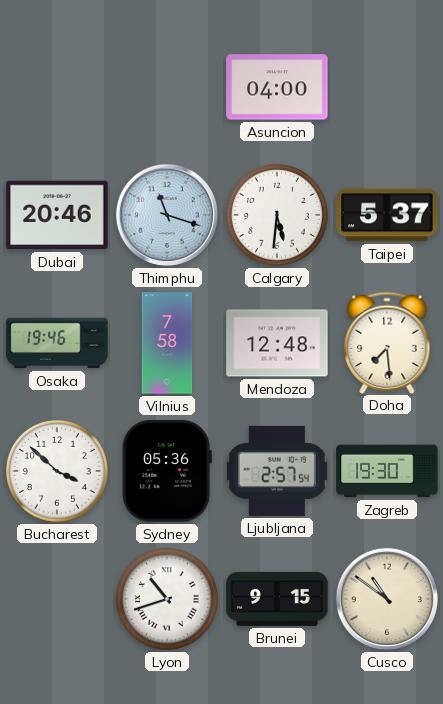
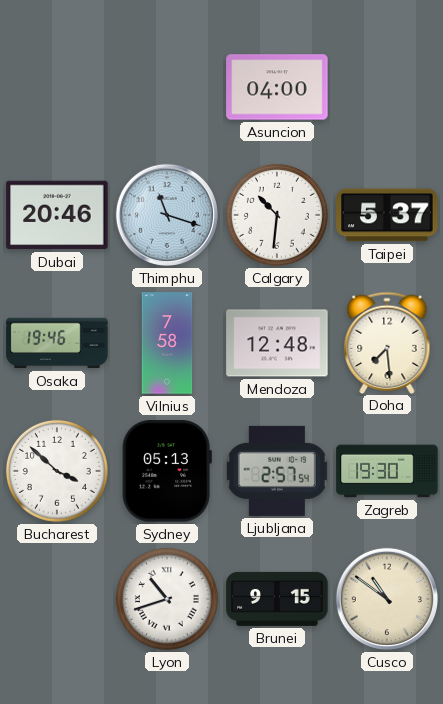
Calgary: 5:31 -> 10:31
Sydney: 05:36 -> 05:13
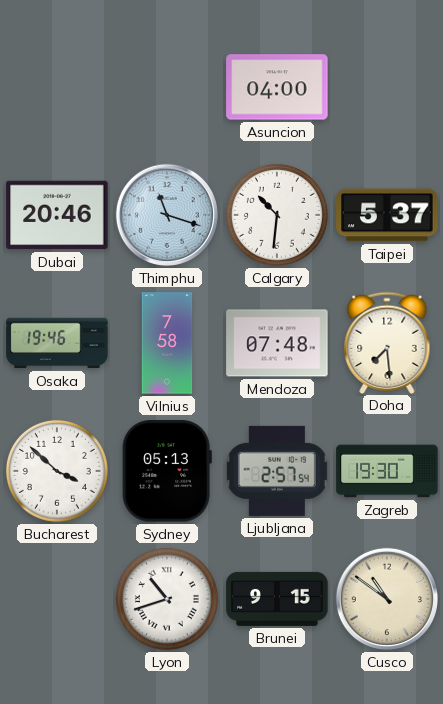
Mendoza: 12:48 -> 07:48
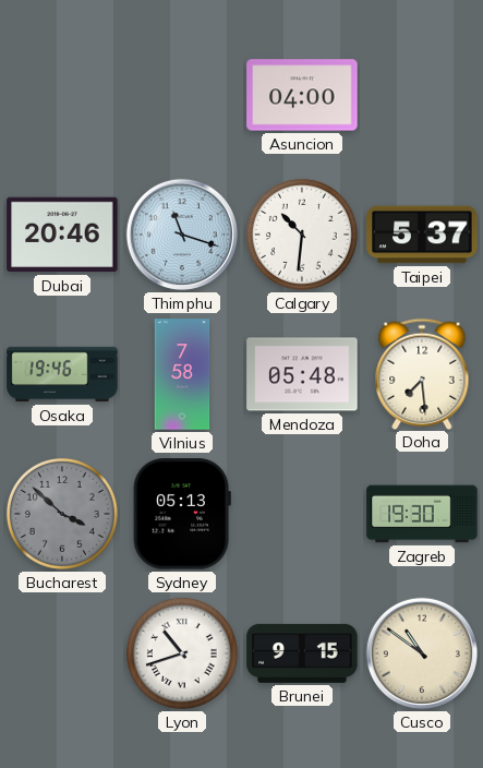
Mendoza: 07:48 -> 05:48
Bucharest dial: white -> grey
Ljubljana: 2:57 -> none
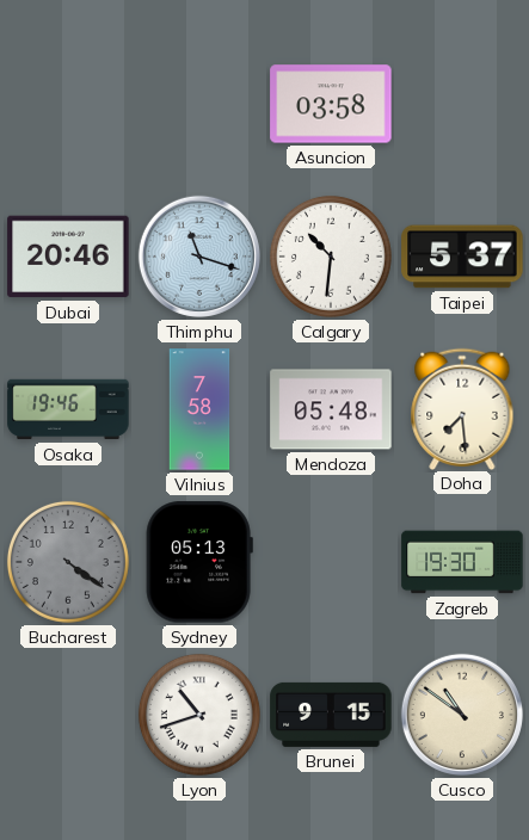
Asuncion: 04:00 -> 03:58
Bucharest: 3:52 -> 4:21
